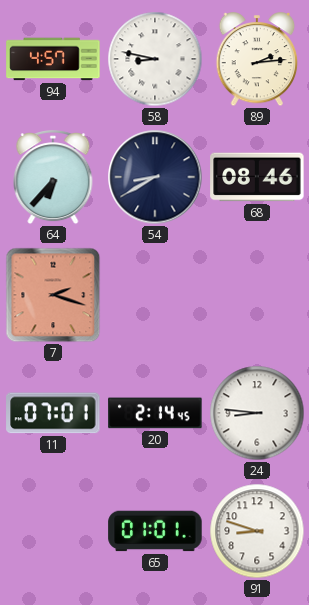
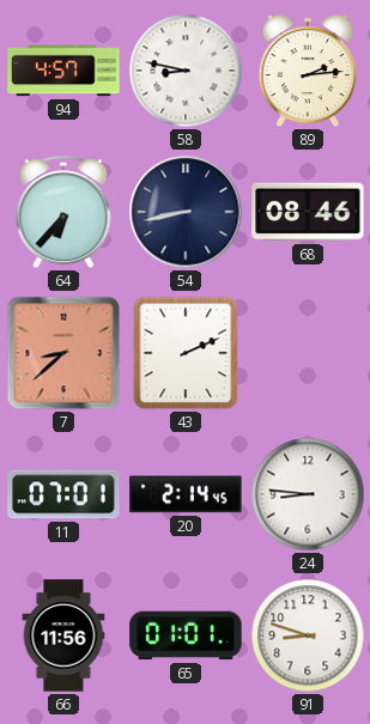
54: 8:40 -> 8:43
7: 2:18 -> 8:38
43: none -> 2:11
66: none -> 11:56
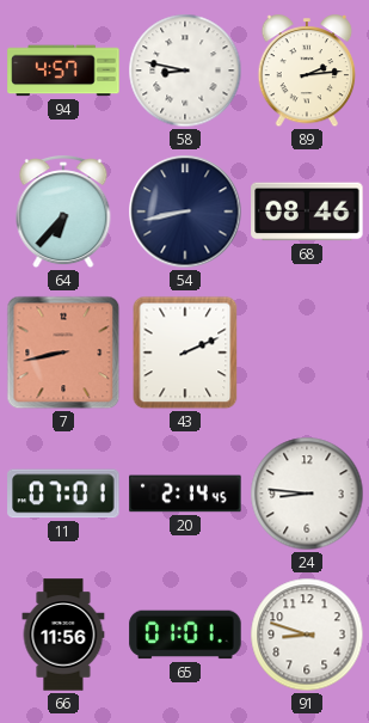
7: 8:38 -> 8:43
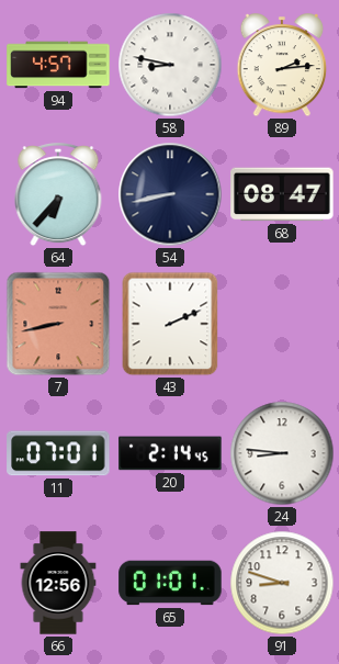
68: 08:46 -> 08:47
66: 11:56 -> 12:56
